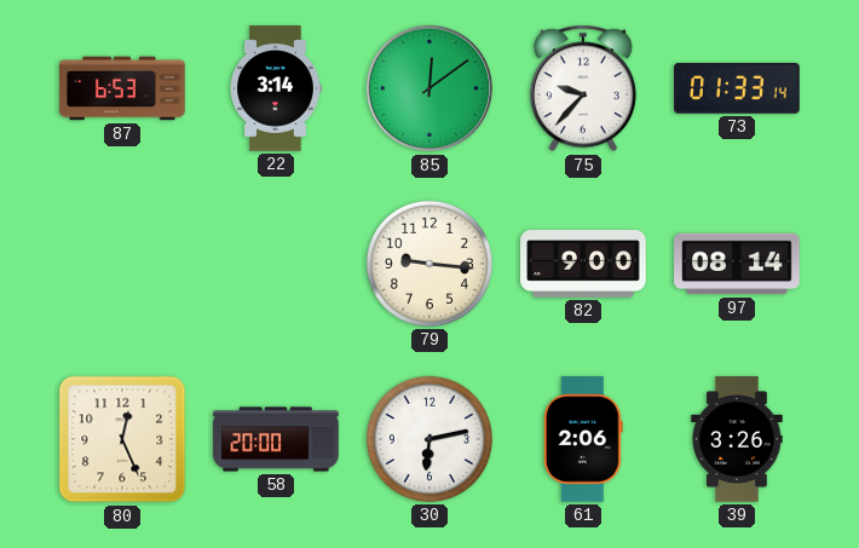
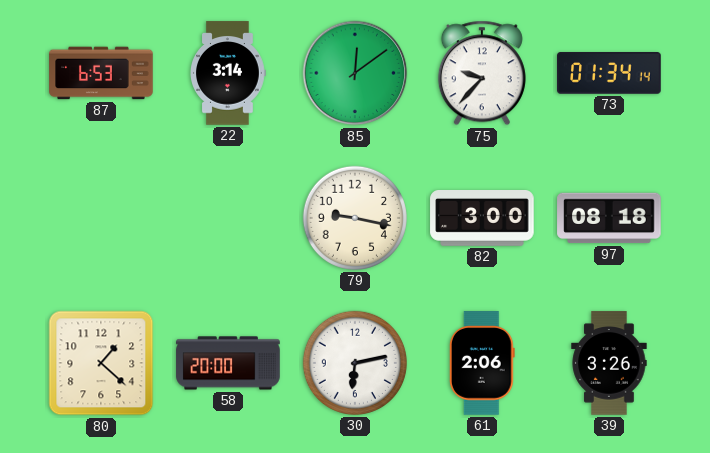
73: 01:33 -> 01:34
79: 9:16 -> 9:17
82: 9:00 -> 3:00
97: 08:14 -> 08:18
80: 12:26 -> 1:22
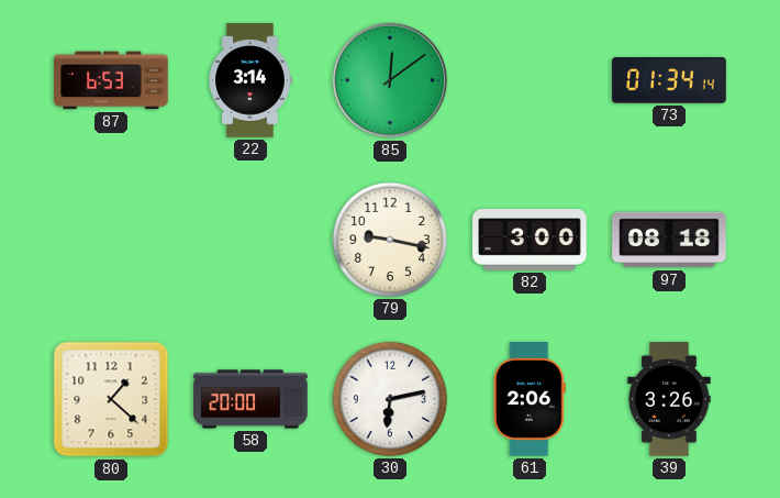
75: 9:37 -> none
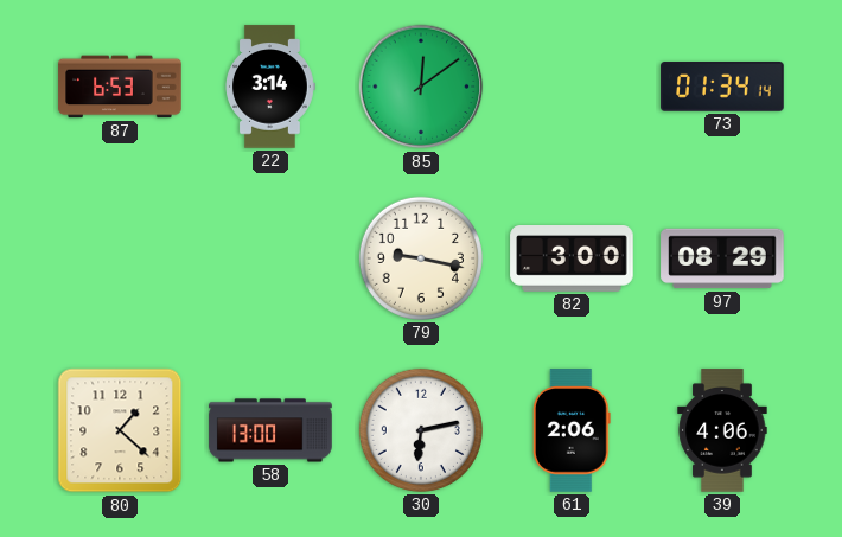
97: 08:18 -> 08:29
58: 20:00 -> 13:00
39: 3:26 -> 4:06
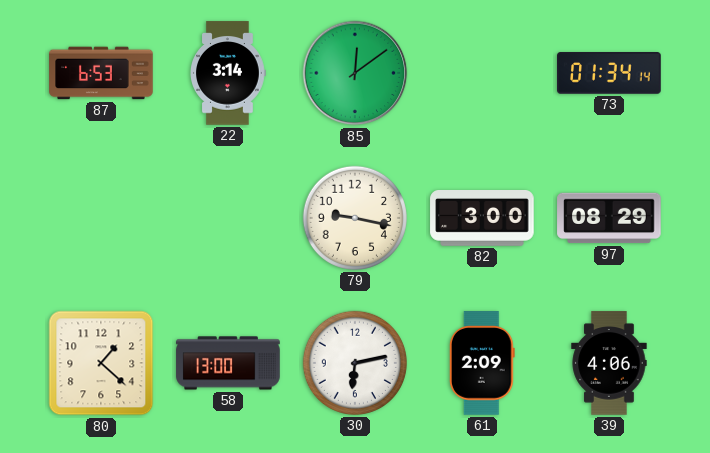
61: 2:06 -> 2:09
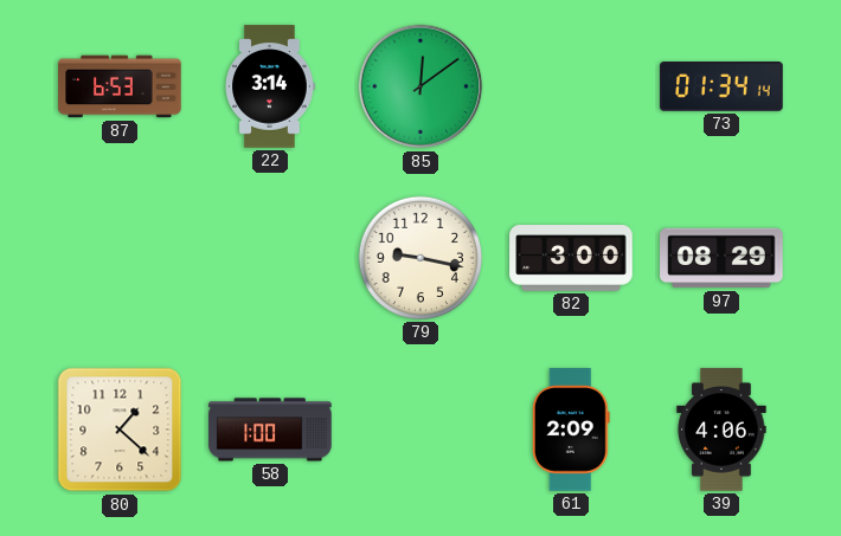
58: 13:00 -> 1:00
30: 6:13 -> none
